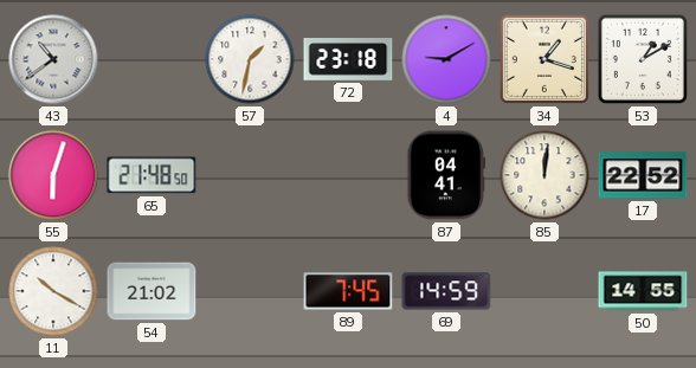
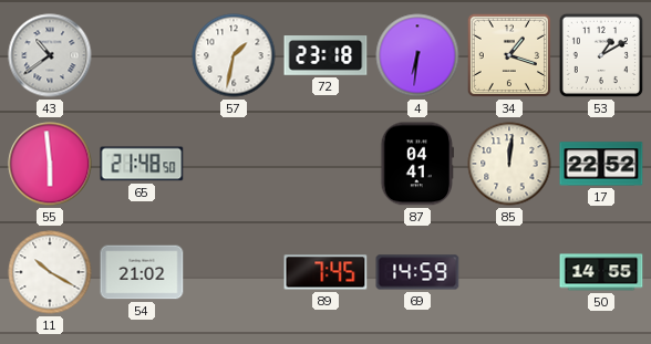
4: 9:10 -> 6:31
55: 6:03 -> 5:59
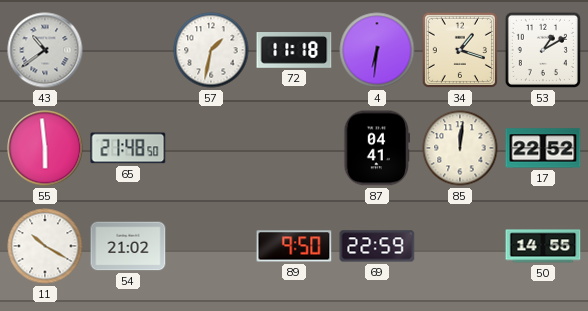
72: 23:18 -> 11:18
89: 7:45 -> 9:50
69: 14:59 -> 22:59
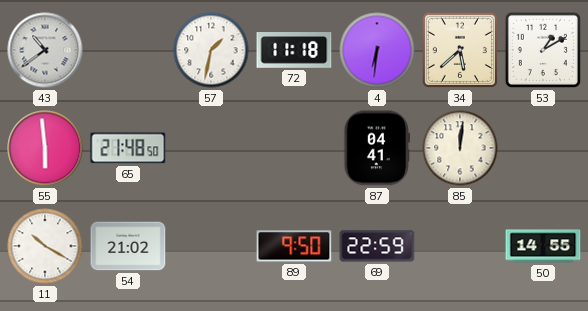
34: 1:18 -> 5:38
17: 22:52 -> none
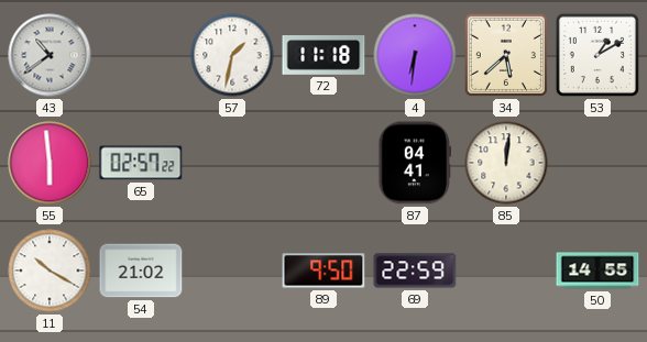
65: 21:48 -> 02:57
